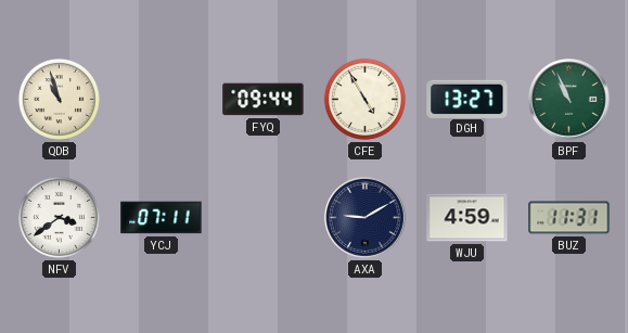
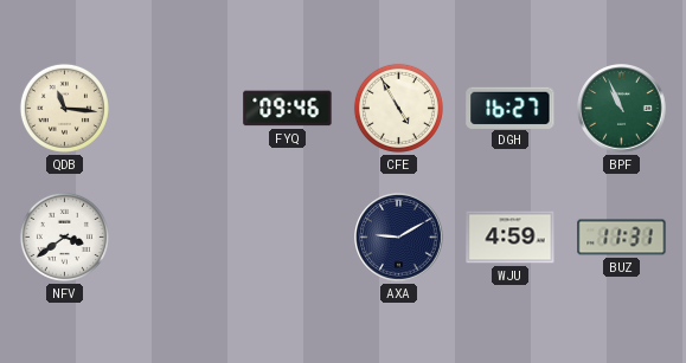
QDB: 10:57 -> 11:16
FYQ: 09:44 -> 09:46
DGH: 13:27 -> 16:27
YCJ: 07:11 -> none
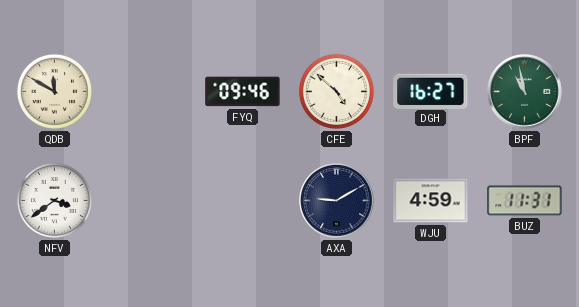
QDB: 11:16 -> 11:50
CFE: 4:55 -> 4:52
BPF: 10:56 -> 10:58
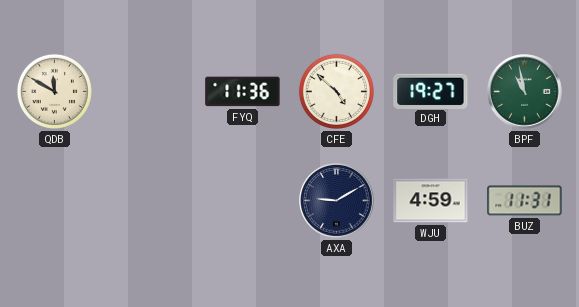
FYQ: 09:46 -> 11:36
DGH: 16:27 -> 19:27
NFV: 3:39 -> none
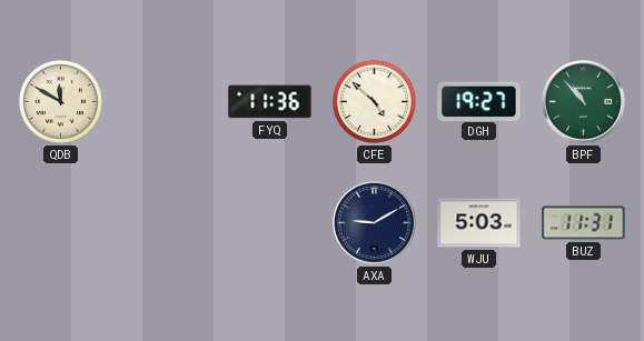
BPF: 10:58 -> 10:53
WJU: 4:59 -> 5:03
